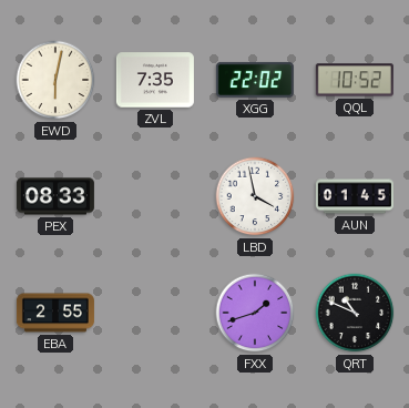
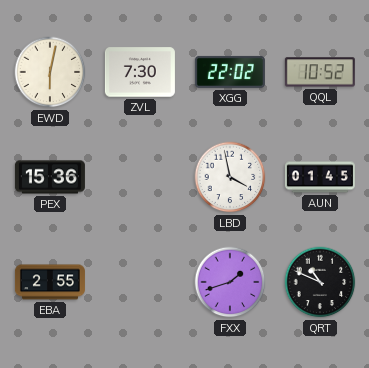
ZVL: 7:35 -> 7:30
PEX: 08:33 -> 15:36
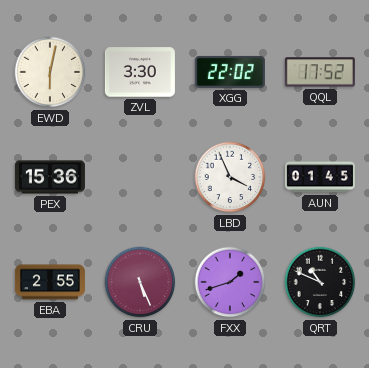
ZVL: 7:30 -> 3:30
QQL: 10:52 -> 17:52
LBD: 3:58 -> 3:56
CRU: none -> 5:26
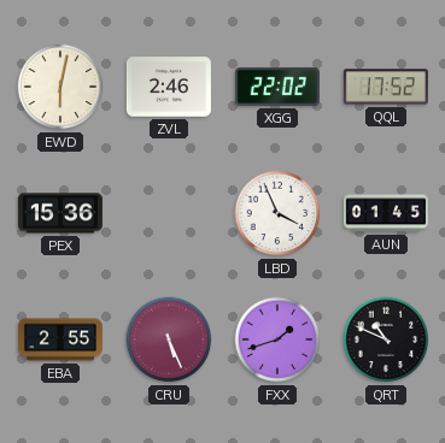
ZVL: 3:30 -> 2:46
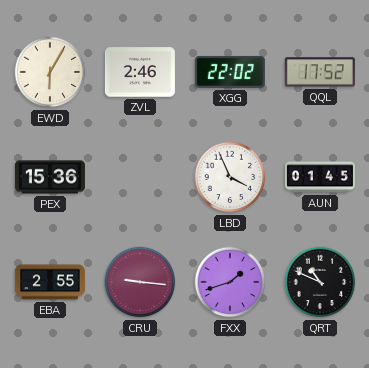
EWD: 6:02 -> 6:05
CRU: 5:26 -> 9:16
